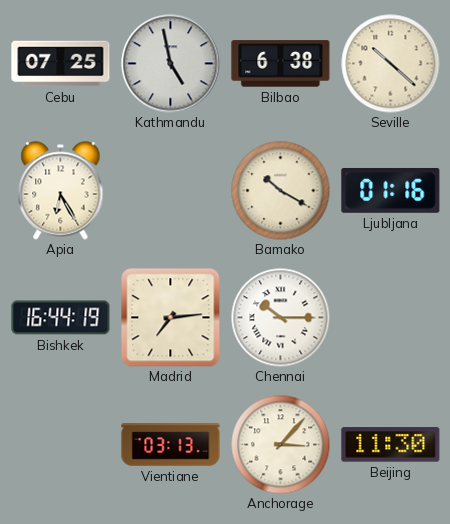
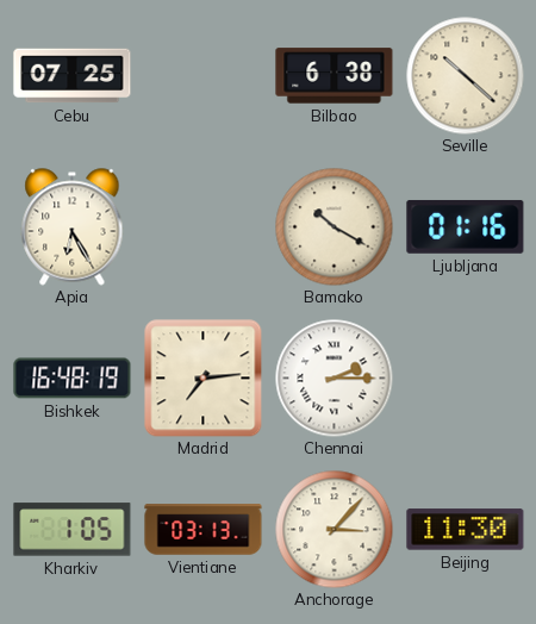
Kathmandu: 4:58 -> none
Bishkek: 16:44 -> 16:48
Chennai: 10:15 -> 2:15
Kharkiv: none -> 1:05
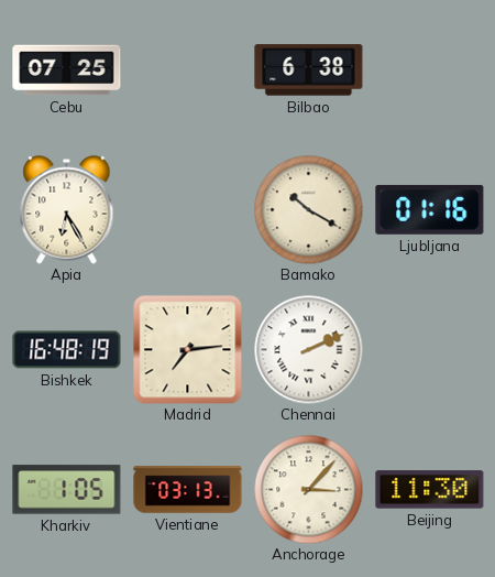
Seville: 10:22 -> none
Chennai: 2:15 -> 2:11
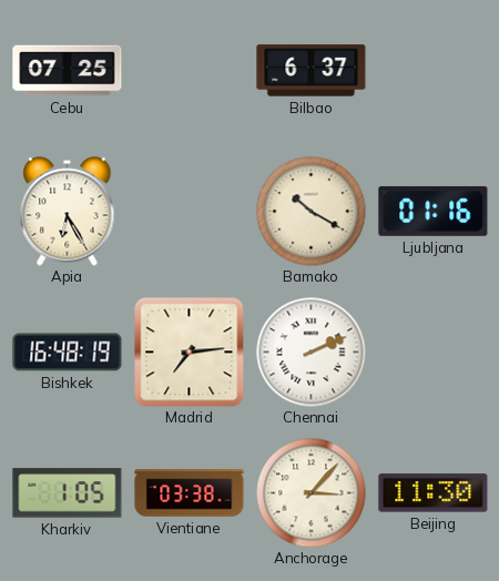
Bilbao: 6:38 -> 6:37
Vientiane: 03:13 -> 03:38
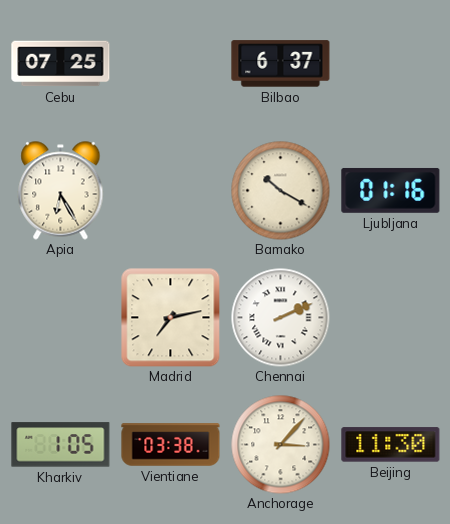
Bishkek: 16:48 -> none
Madrid: 7:14 -> 7:13
